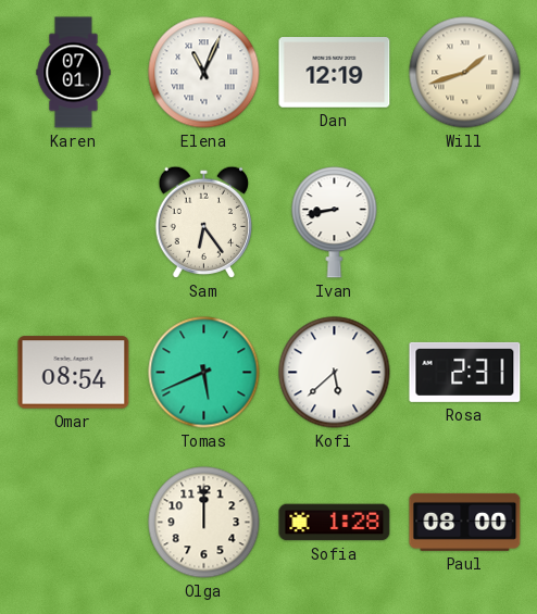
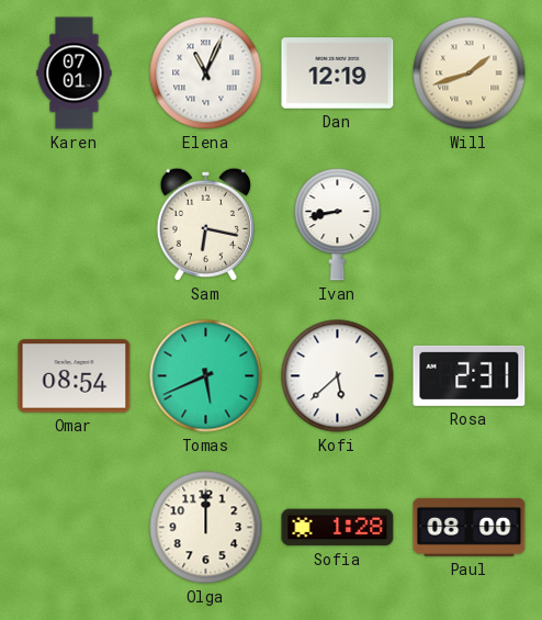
Sam: 6:24 -> 6:17
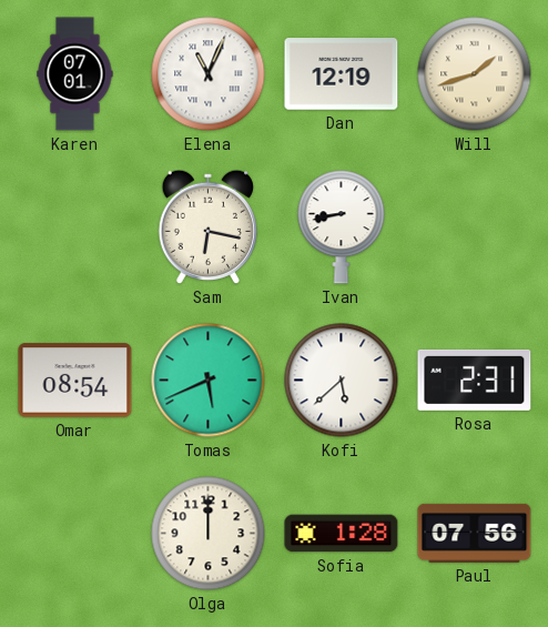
Paul: 08:00 -> 07:56
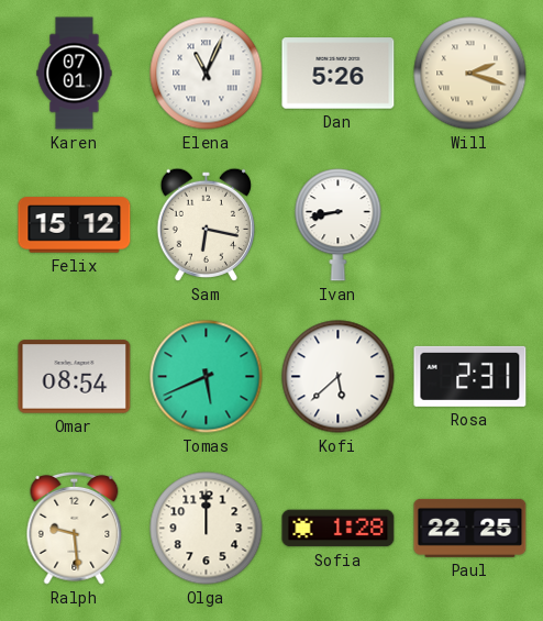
Dan: 12:19 -> 5:26
Will: 1:42 -> 2:18
Felix: none -> 15:12
Ralph: none -> 9:29
Paul: 07:56 -> 22:25
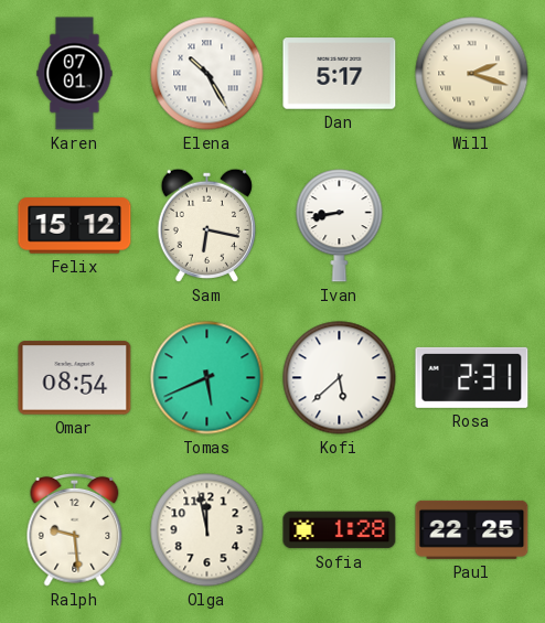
Elena: 11:04 -> 10:25
Dan: 5:26 -> 5:17
Olga: 12:00 -> 11:58
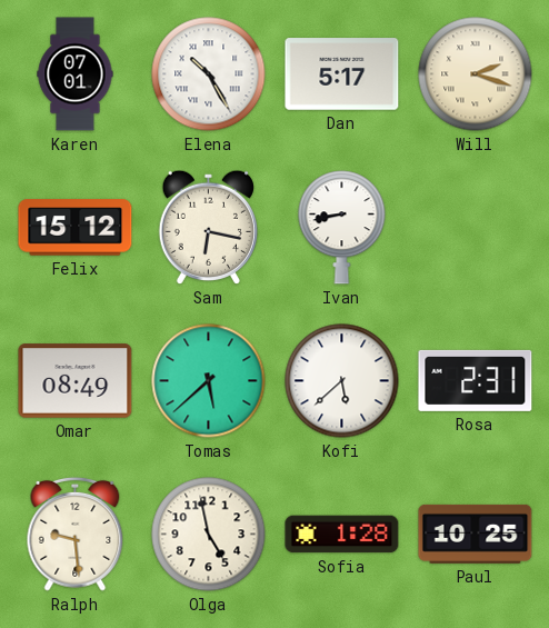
Omar: 08:54 -> 08:49
Tomas: 5:41 -> 5:38
Olga: 11:58 -> 4:58
Paul: 22:25 -> 10:25
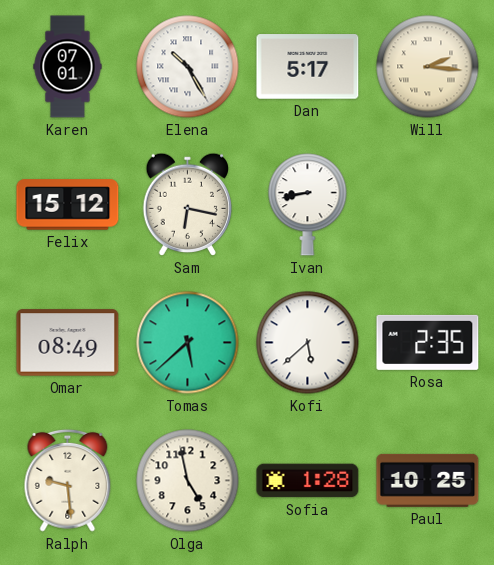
Will: 2:18 -> 2:16
Rosa: 2:31 -> 2:35
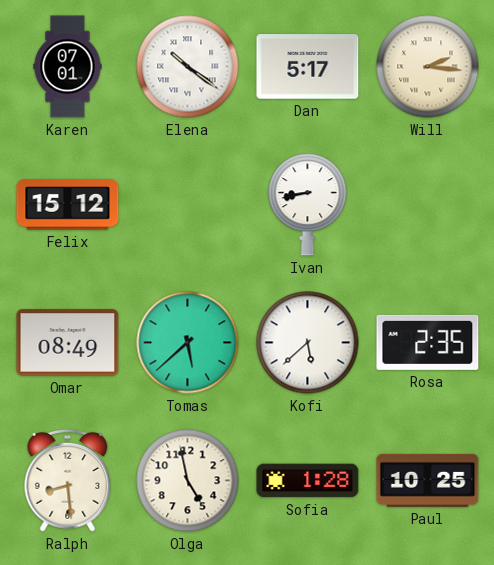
Elena: 10:25 -> 10:21
Sam: 6:17 -> none
Ralph: 9:29 -> 8:29
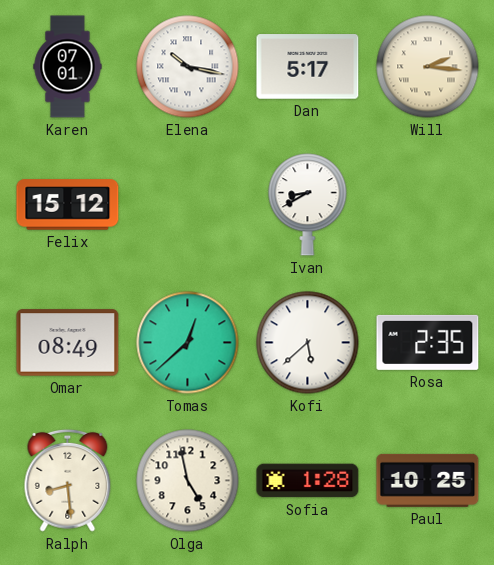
Elena: 10:21 -> 10:17
Ivan: 8:43 -> 8:40
Tomas: 5:38 -> 12:38
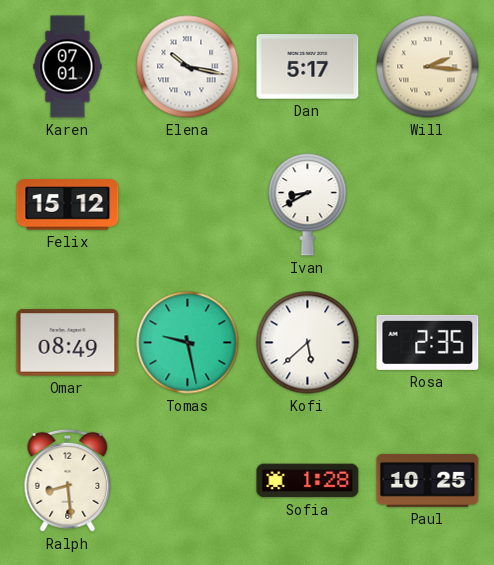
Tomas: 12:38 -> 9:28
Olga: 4:58 -> none
